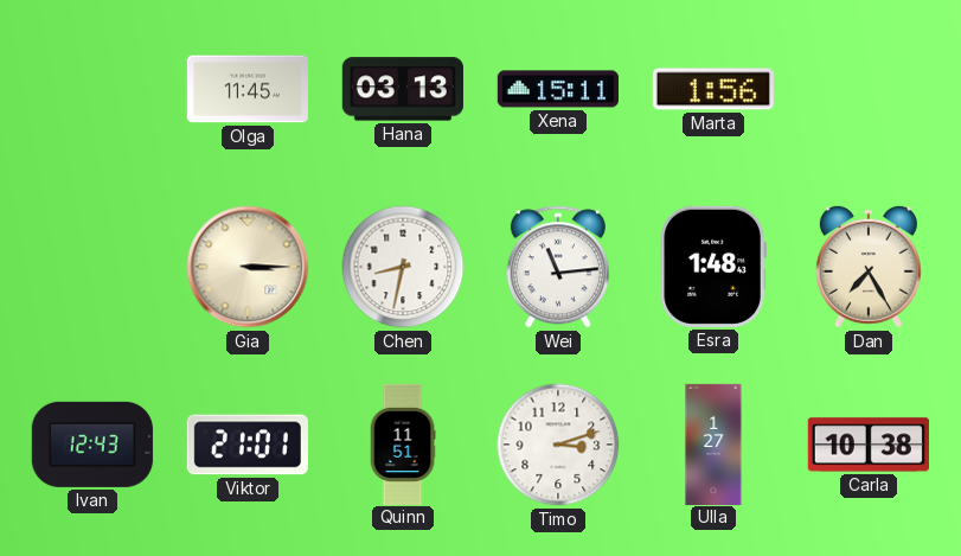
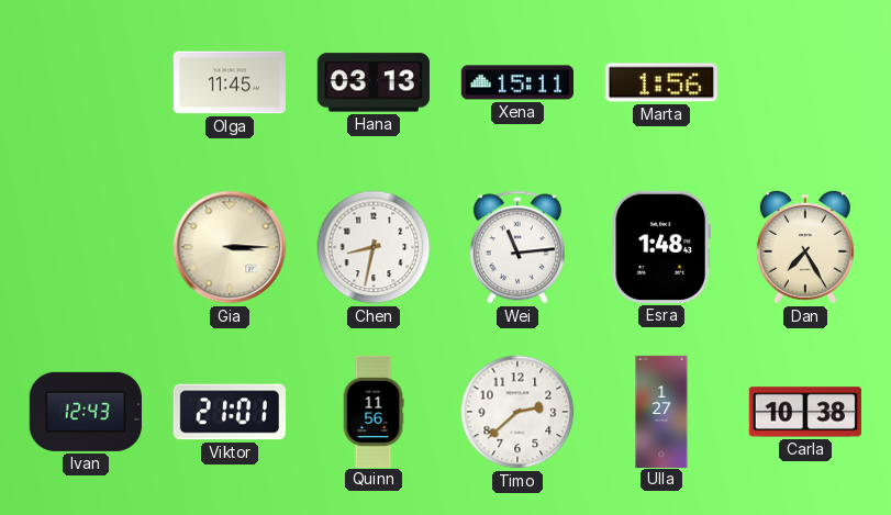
Quinn: 11:51 -> 11:56
Timo: 3:12 -> 2:38
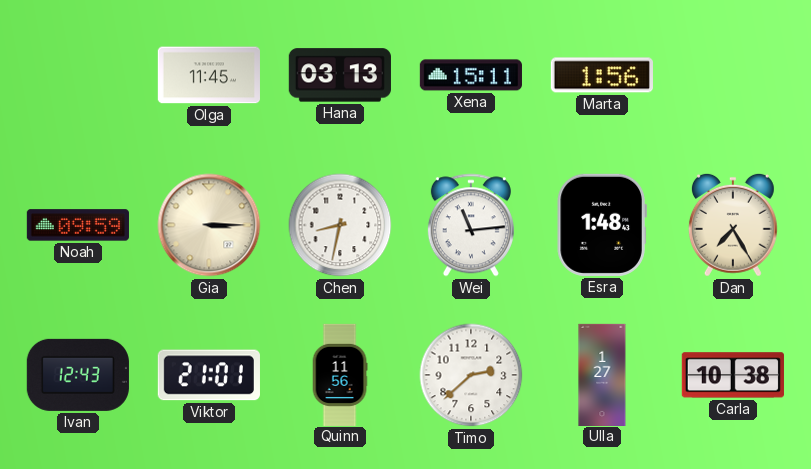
Noah: none -> 09:59
